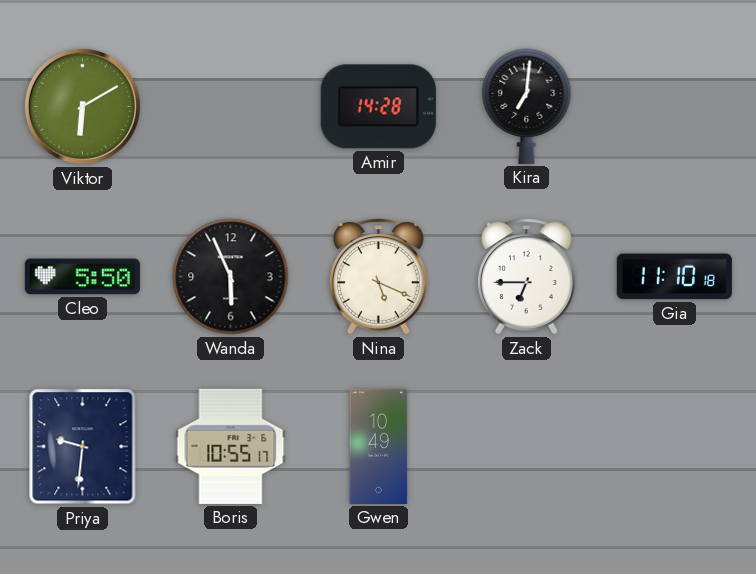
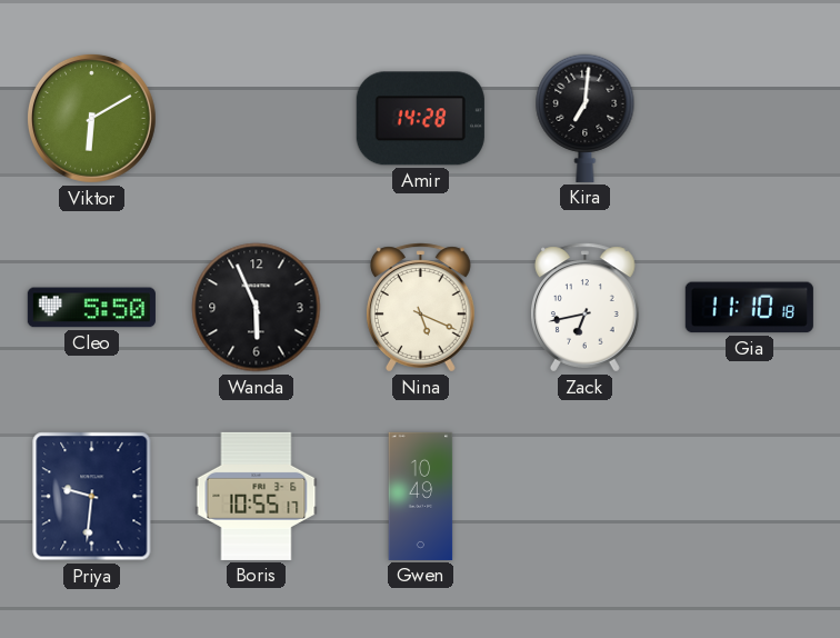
Zack: 6:45 -> 6:43
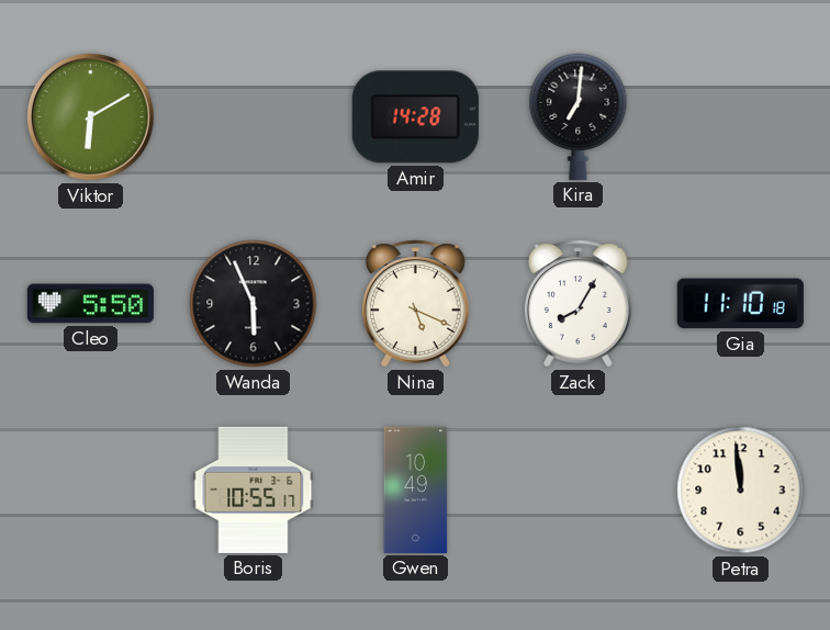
Zack: 6:43 -> 8:05
Priya: 9:31 -> none
Petra: none -> 11:59
